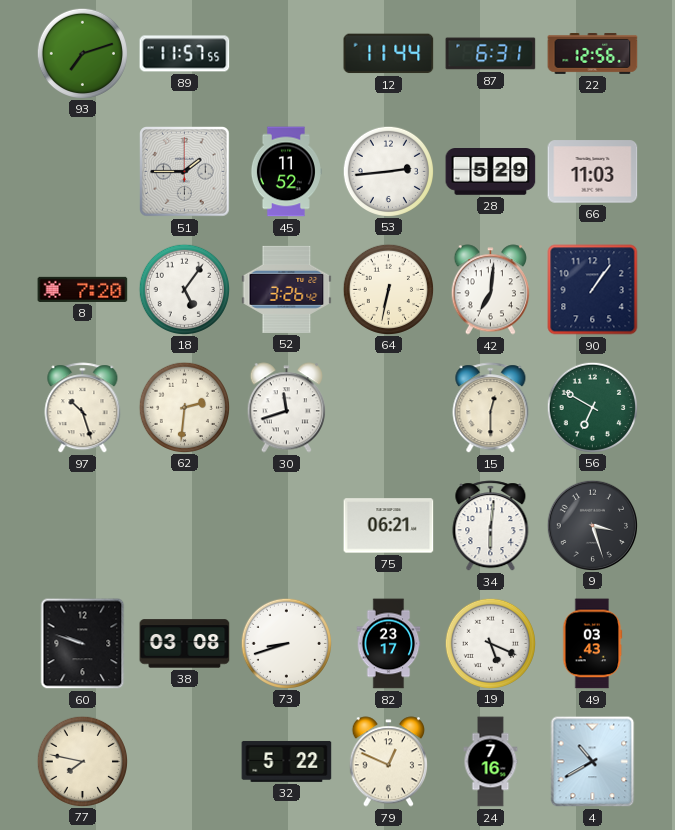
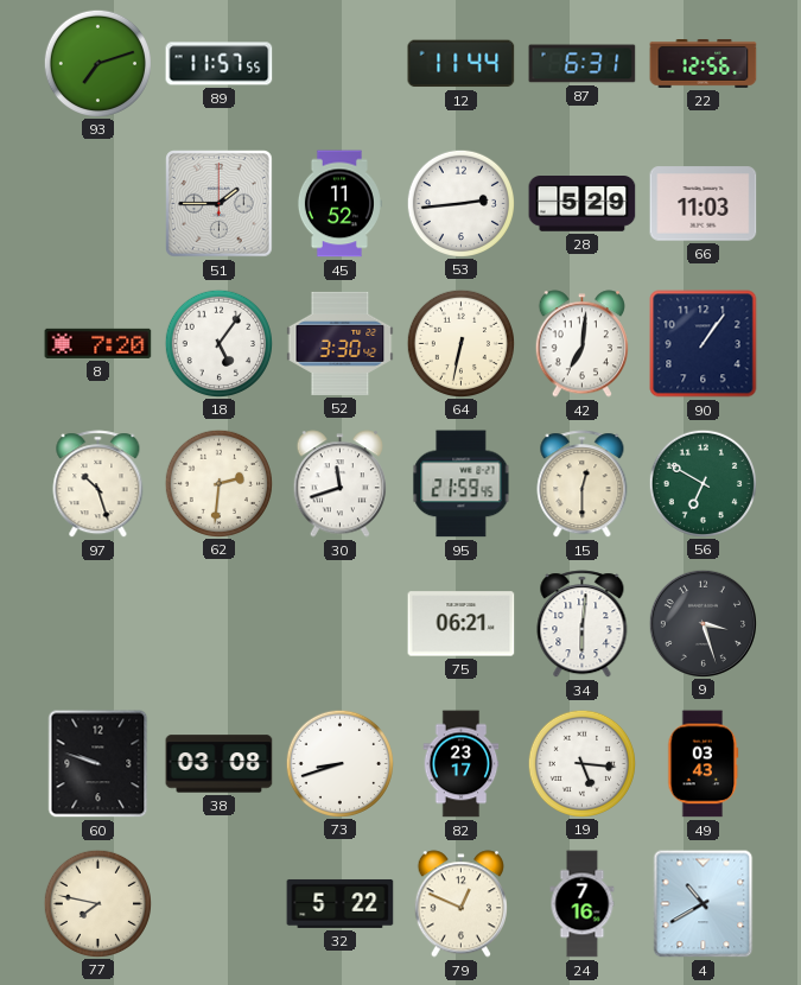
52: 3:26 -> 3:30
95: none -> 21:59
19: 5:19 -> 5:16
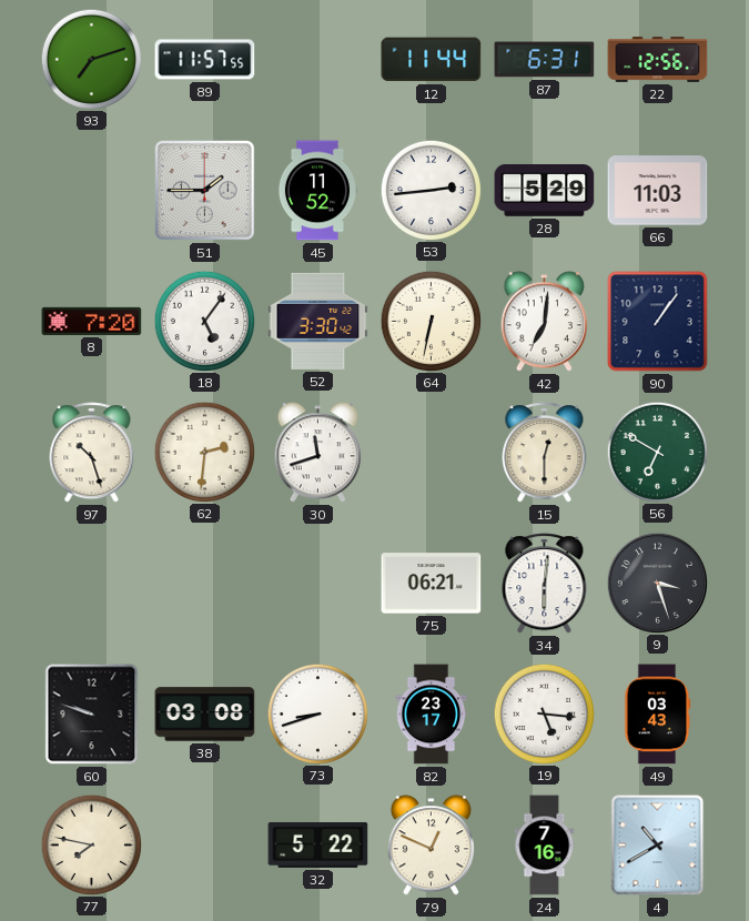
95: 21:59 -> none
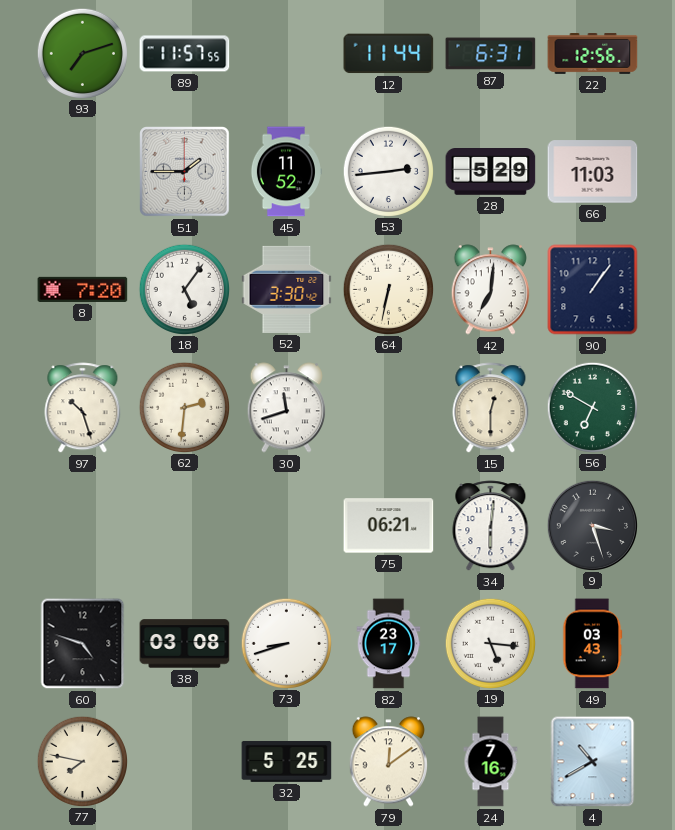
60: 9:48 -> 4:48
32: 5:22 -> 5:25
79: 12:49 -> 12:09
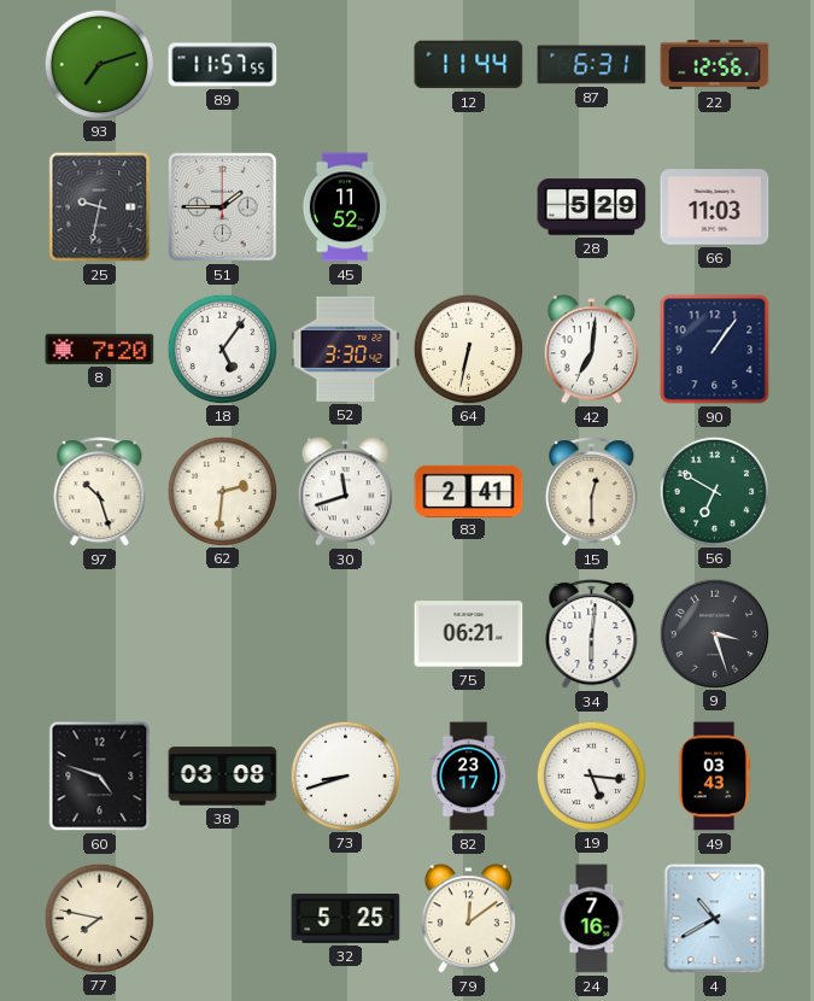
25: none -> 9:32
53: 2:44 -> none
83: none -> 2:41
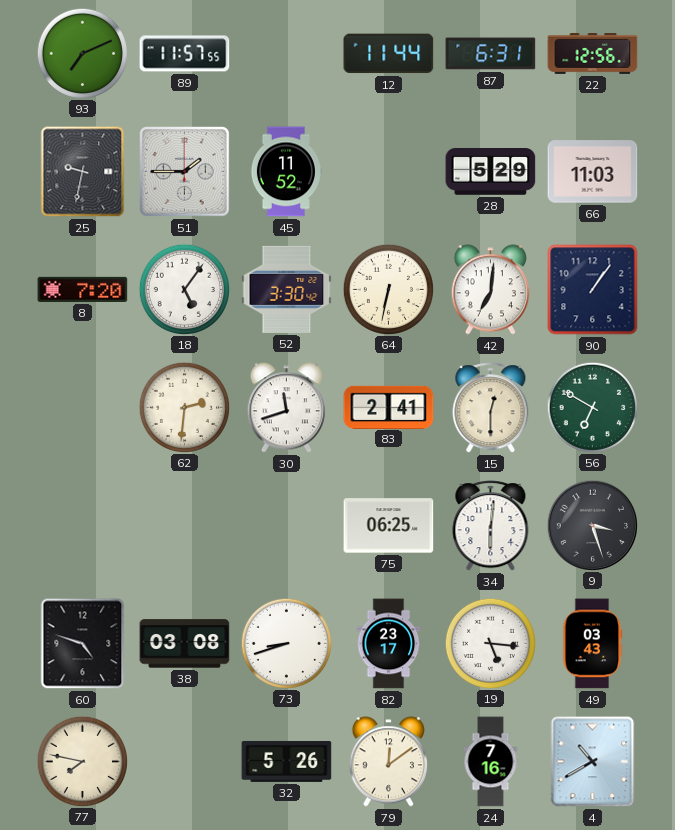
93: 7:12 -> 7:11
97: 10:27 -> none
75: 06:21 -> 06:25
32: 5:25 -> 5:26
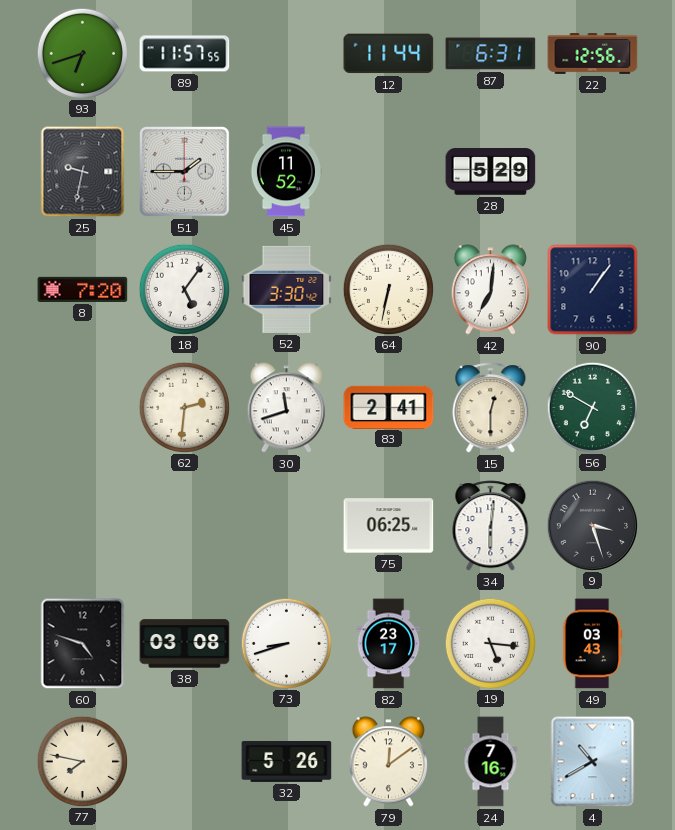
93: 7:11 -> 6:42
66: 11:03 -> none
